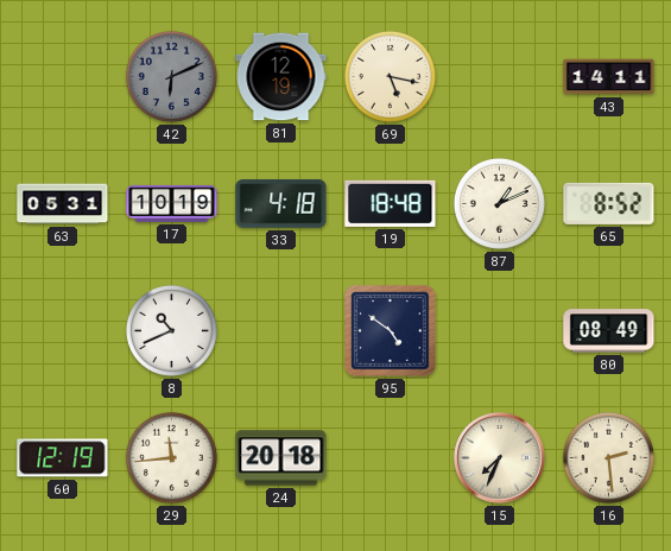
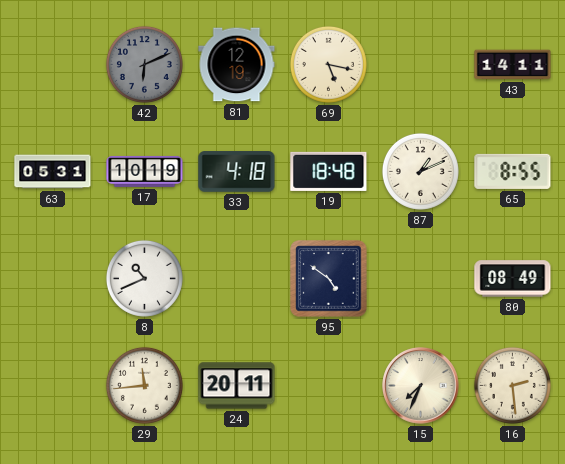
65: 8:52 -> 8:55
60: 12:19 -> none
24: 20:18 -> 20:11
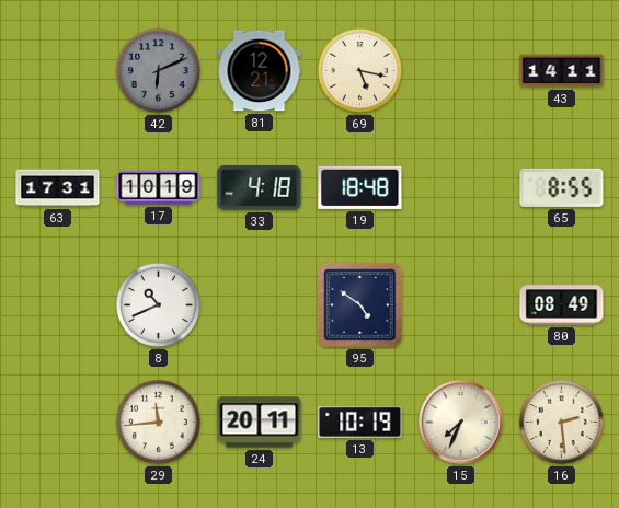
81: 12:19 -> 12:21
63: 05:31 -> 17:31
87: 1:11 -> none
13: none -> 10:19
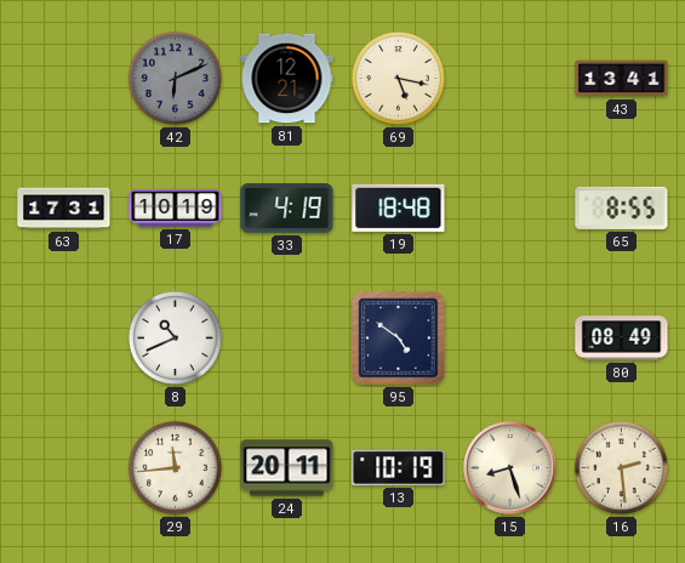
43: 14:11 -> 13:41
33: 4:18 -> 4:19
15: 7:34 -> 8:27
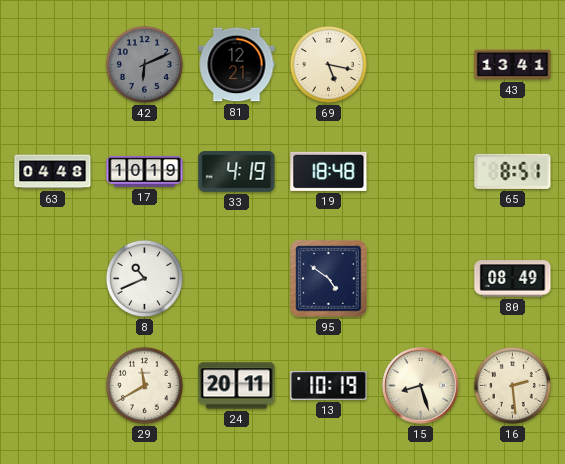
63: 17:31 -> 04:48
65: 8:55 -> 8:51
29: 11:44 -> 11:40
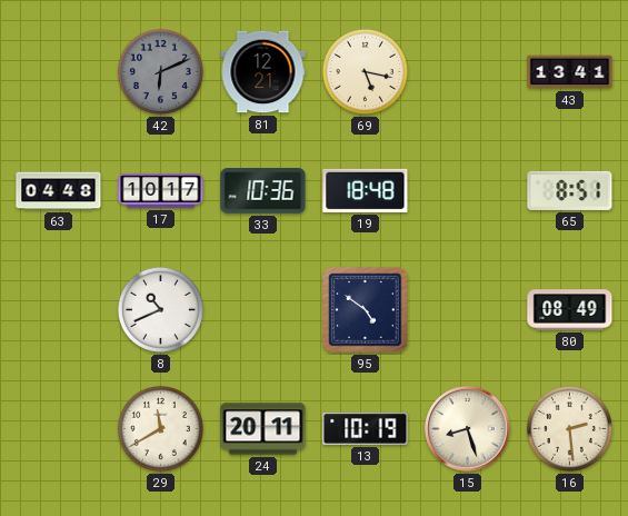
17: 10:19 -> 10:17
33: 4:19 -> 10:36
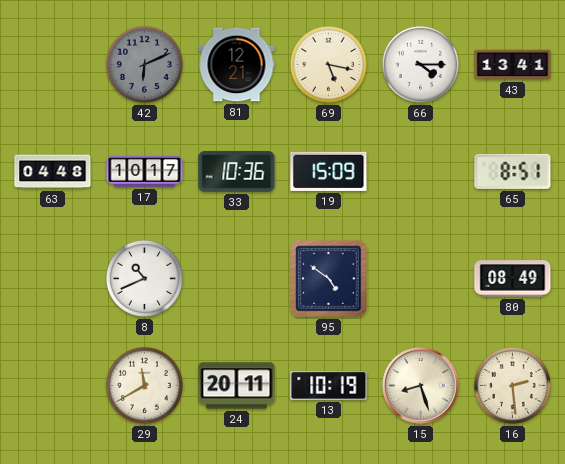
66: none -> 4:15
19: 18:48 -> 15:09
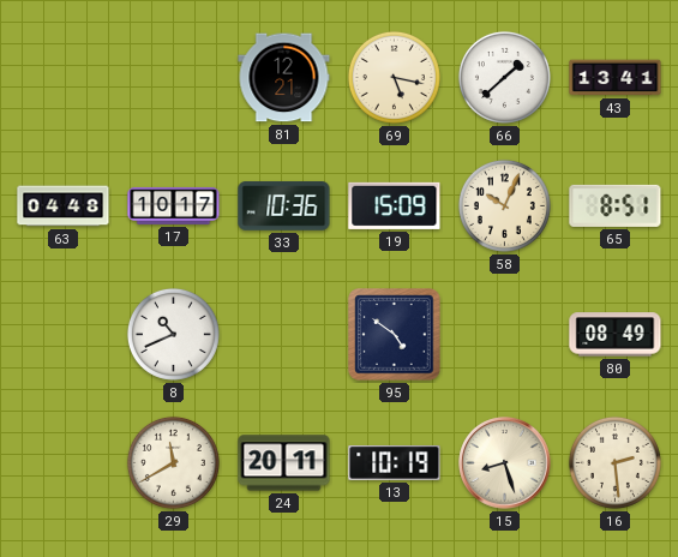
42: 6:11 -> none
66: 4:15 -> 1:38
58: none -> 10:04
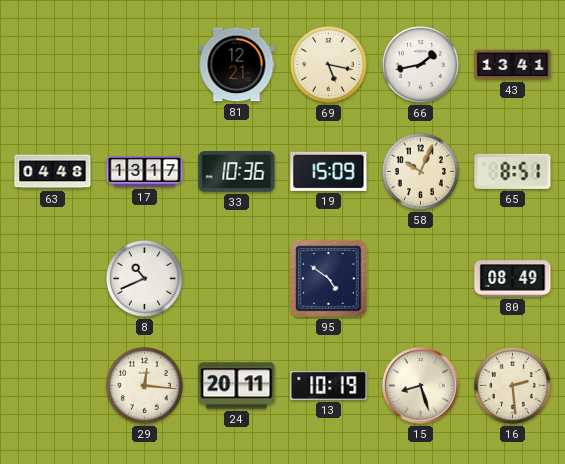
66: 1:38 -> 1:43
17: 10:17 -> 13:17
29: 11:40 -> 12:16
